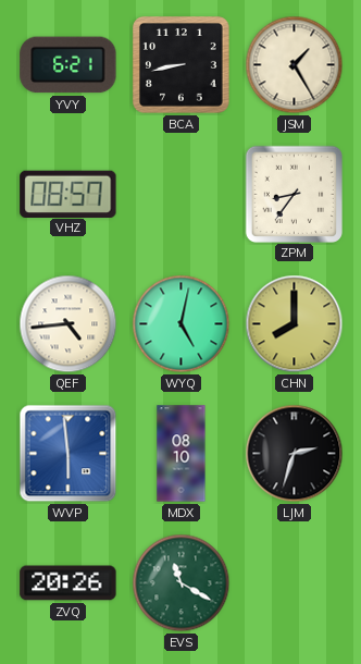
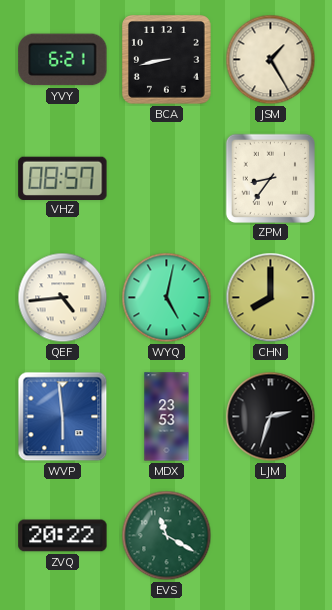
MDX: 08:10 -> 23:53
ZVQ: 20:26 -> 20:22
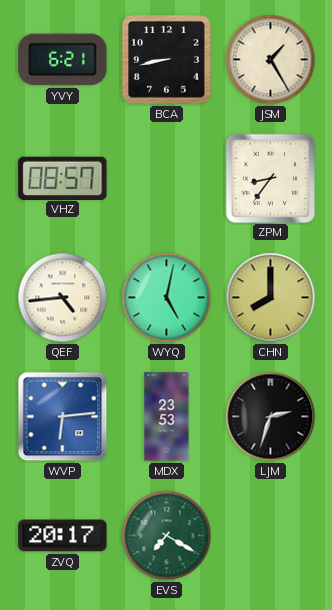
WVP: 5:59 -> 6:14
ZVQ: 20:22 -> 20:17
EVS: 11:20 -> 7:20
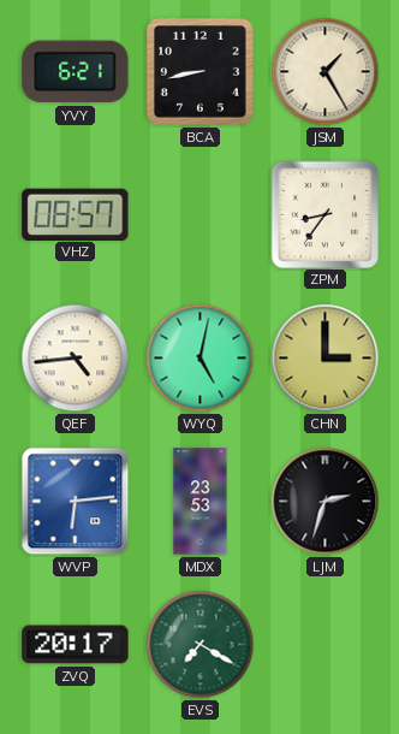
CHN: 8:00 -> 3:00
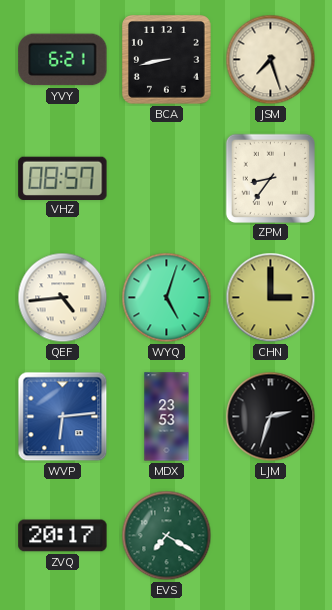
JSM: 1:25 -> 7:27
WYQ: 5:02 -> 5:03
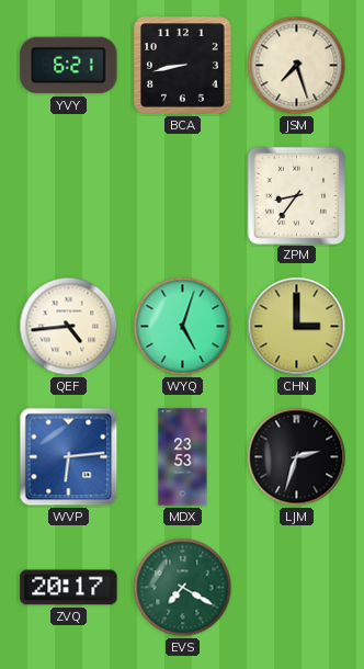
VHZ: 08:57 -> none
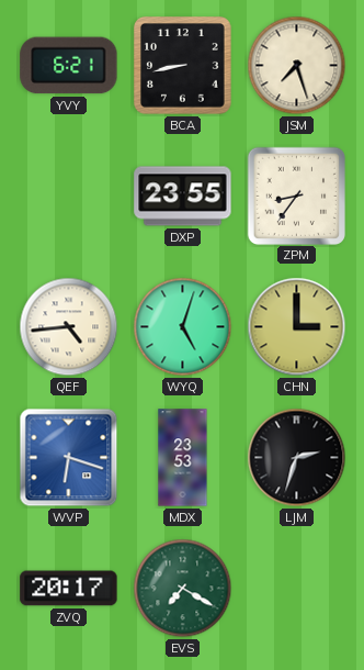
DXP: none -> 23:55
WVP: 6:14 -> 6:18
